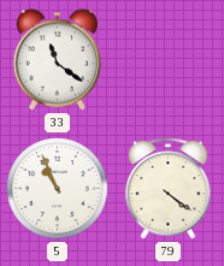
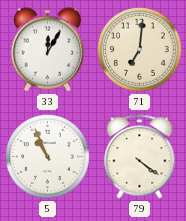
33: 11:21 -> 12:05
71: none -> 7:01
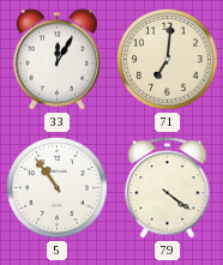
5: 10:56 -> 10:54
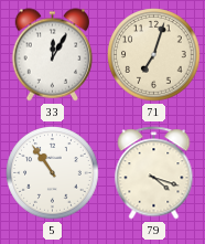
71: 7:01 -> 7:03
79: 4:21 -> 4:18
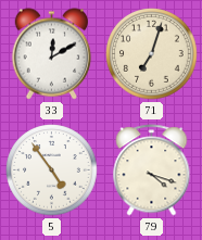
33: 12:05 -> 12:10
5: 10:54 -> 4:54
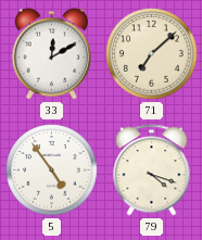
71: 7:03 -> 7:08
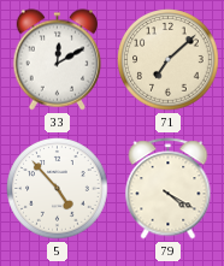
5: 4:54 -> 4:53
79: 4:18 -> 4:20
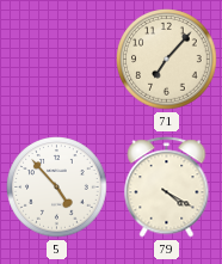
33: 12:10 -> none
71: 7:08 -> 7:07
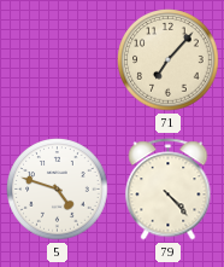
5: 4:53 -> 4:48
79: 4:20 -> 4:23
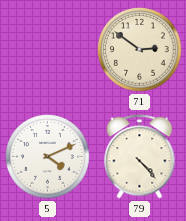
71: 7:07 -> 2:51
5: 4:48 -> 4:11
